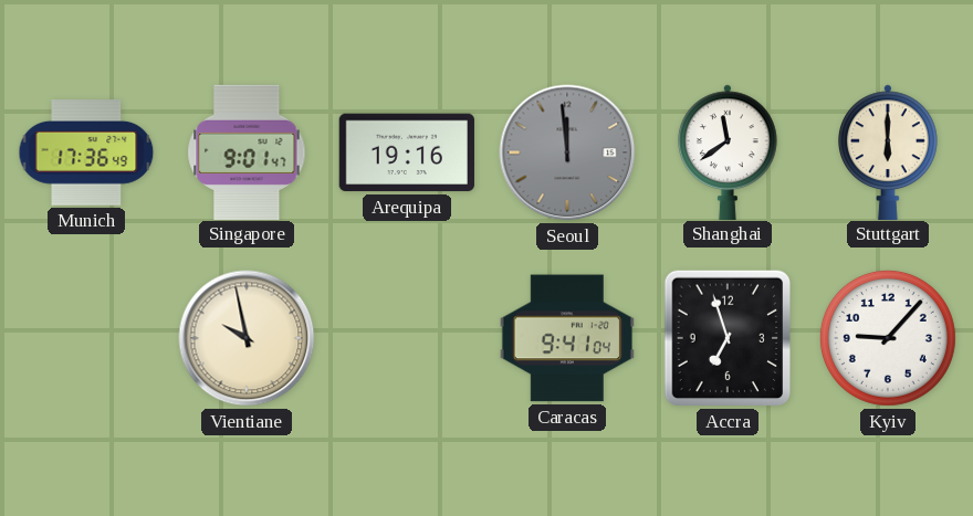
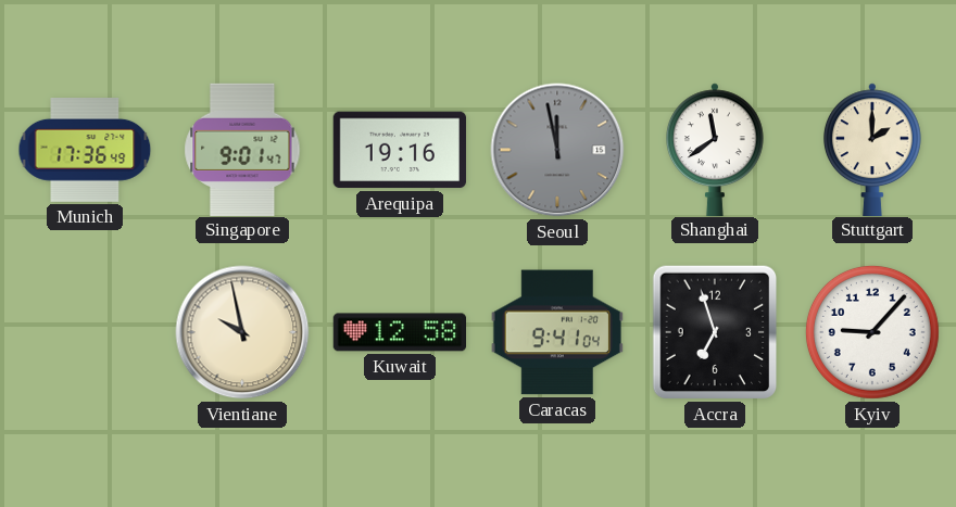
Seoul: 11:59 -> 11:58
Stuttgart: 6:00 -> 2:00
Kuwait: none -> 12:58
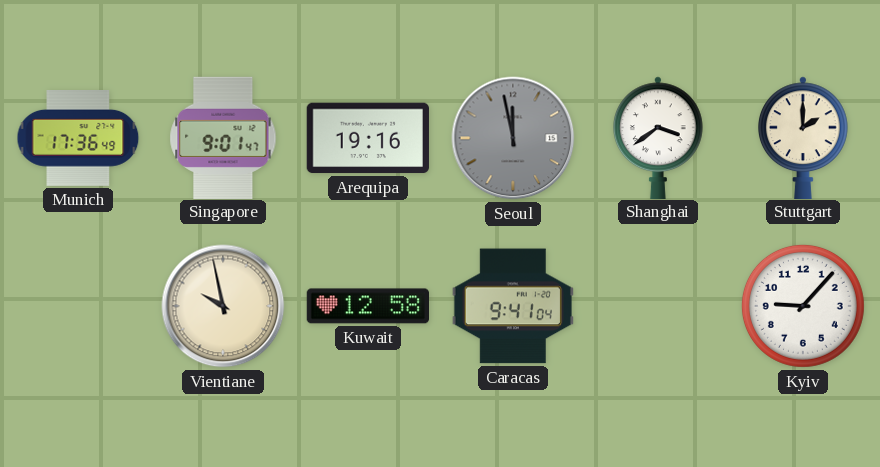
Shanghai: 11:39 -> 3:39
Accra: 6:57 -> none
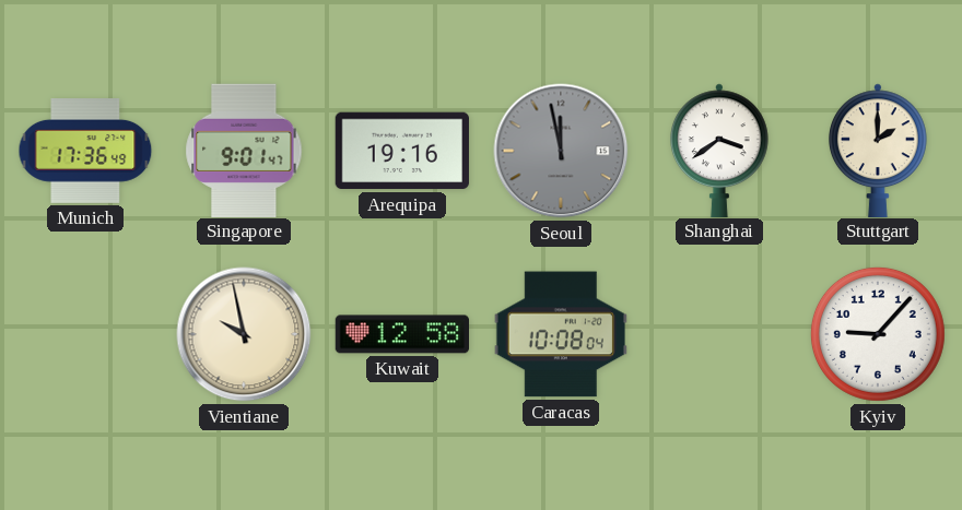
Caracas: 9:41 -> 10:08
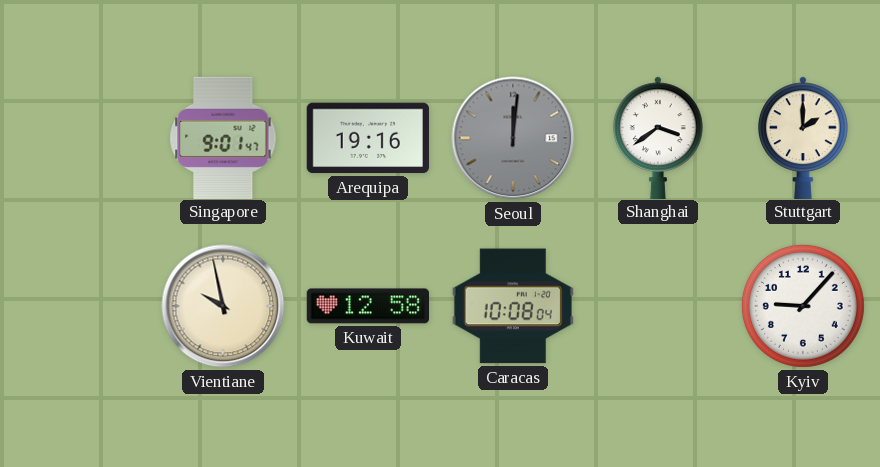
Munich: 17:36 -> none
Seoul: 11:58 -> 12:01
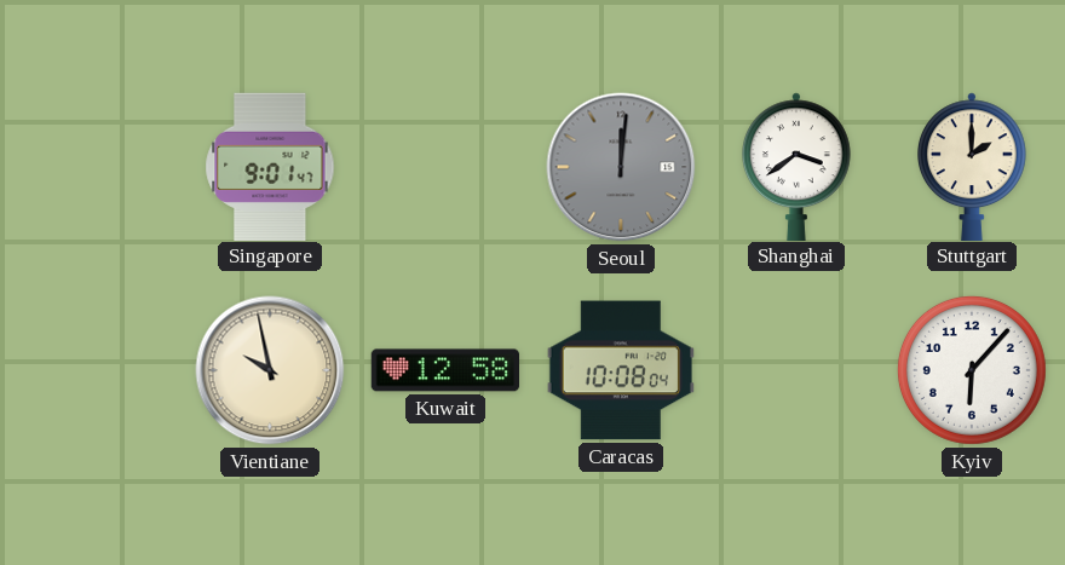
Arequipa: 19:16 -> none
Kyiv: 9:07 -> 6:07
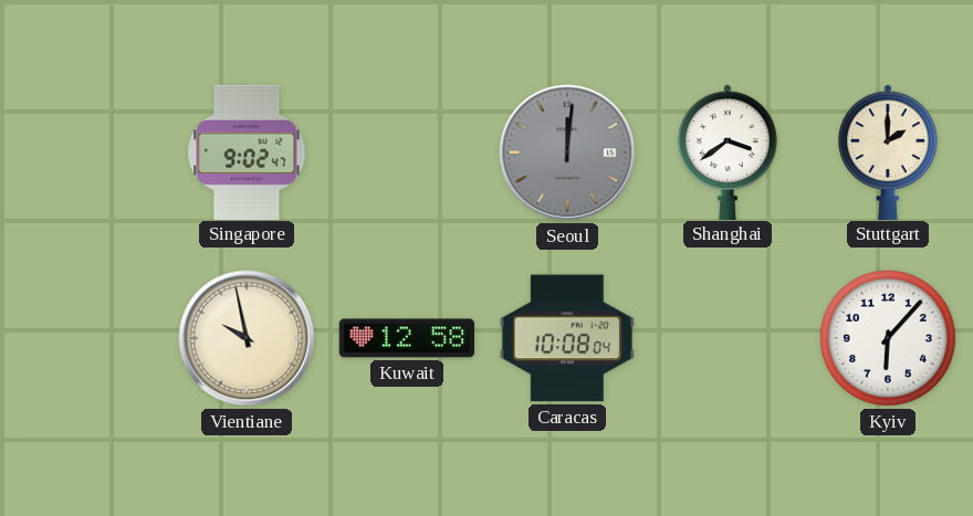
Singapore: 9:01 -> 9:02
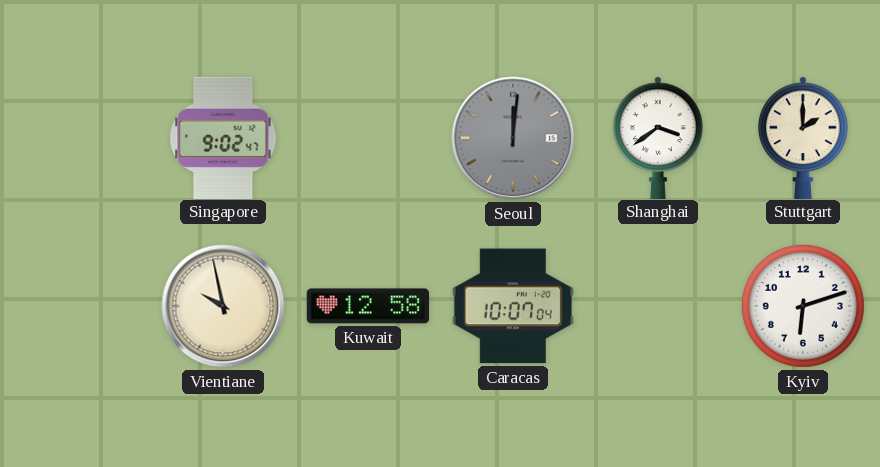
Caracas: 10:08 -> 10:07
Kyiv: 6:07 -> 6:12
